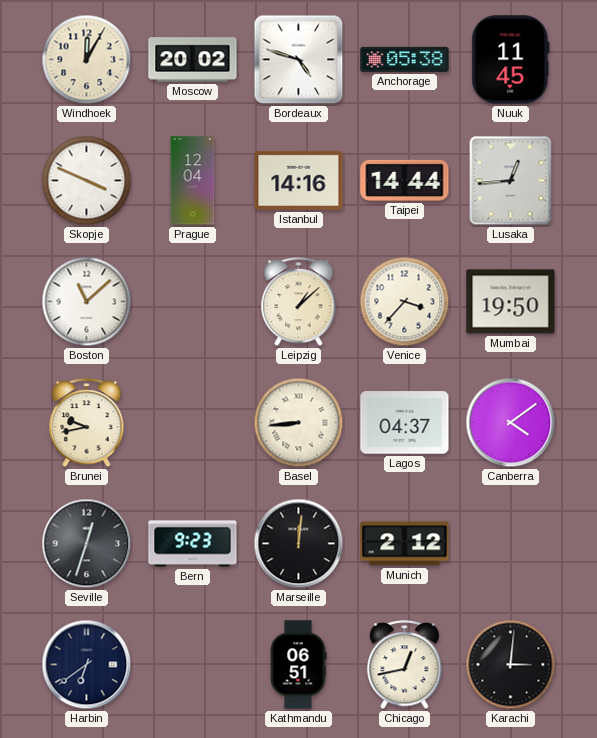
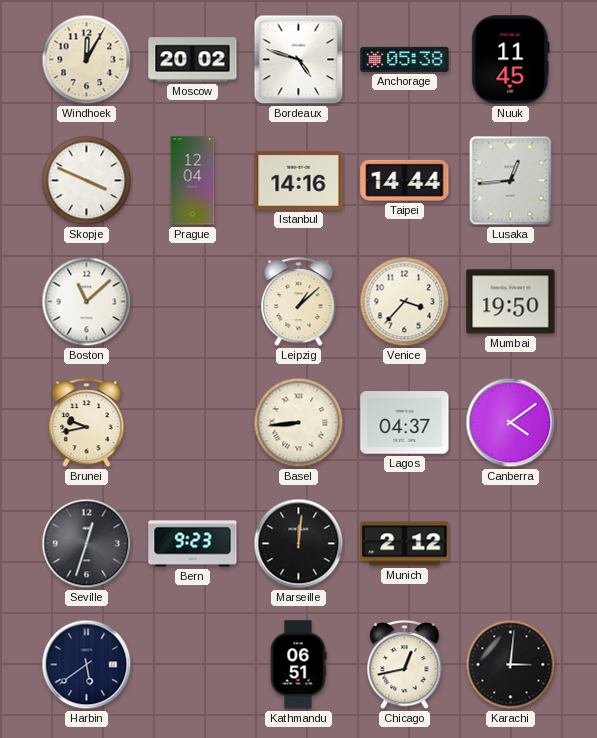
Harbin: 6:39 -> 5:39
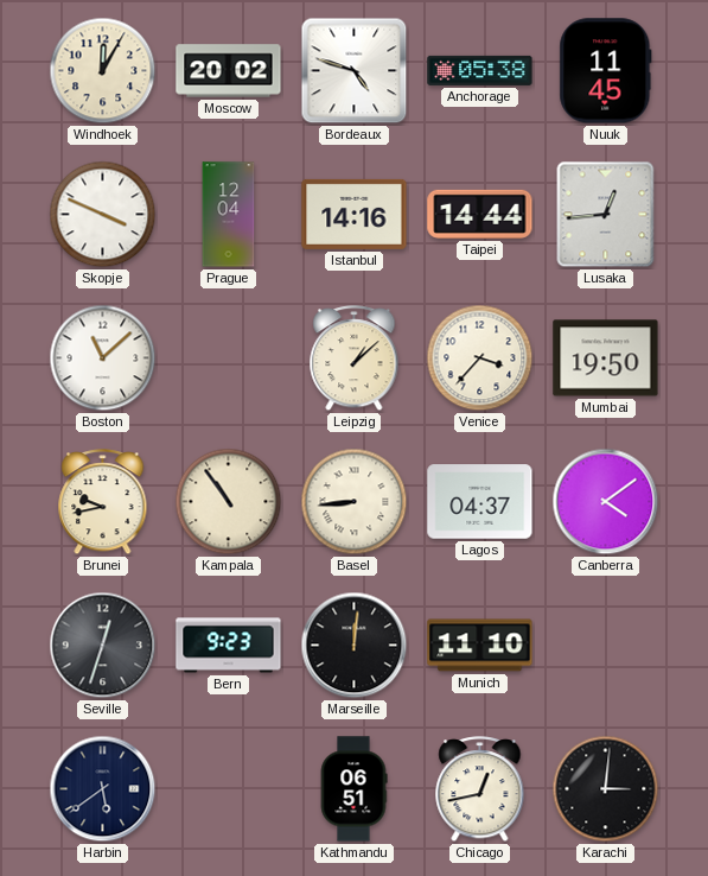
Kampala: none -> 10:54
Munich: 2:12 -> 11:10
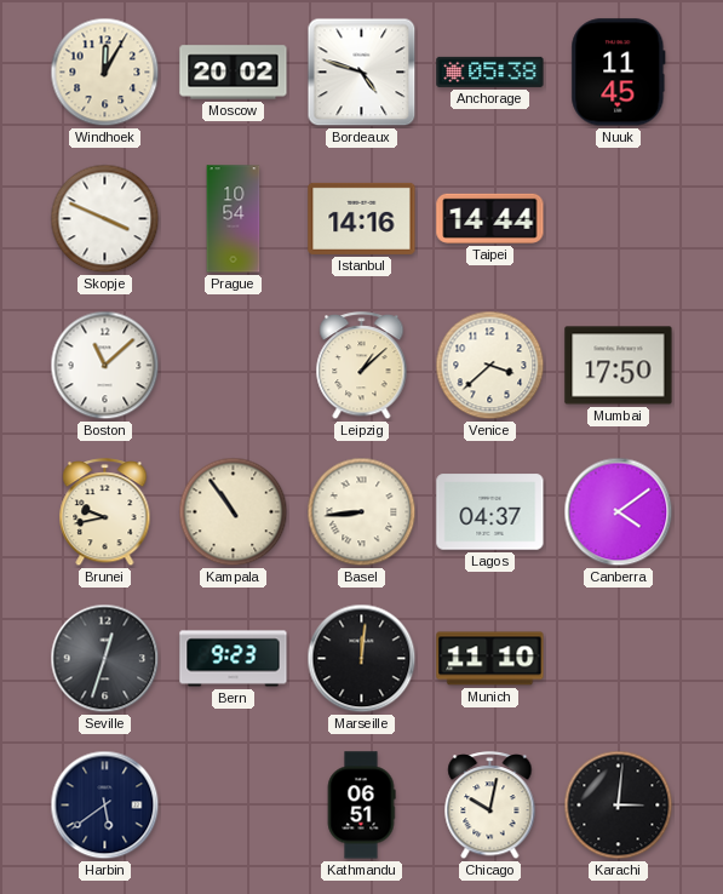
Prague: 12:04 -> 10:54
Lusaka: 12:44 -> none
Venice: 3:37 -> 3:38
Mumbai: 19:50 -> 17:50
Chicago: 12:43 -> 10:02
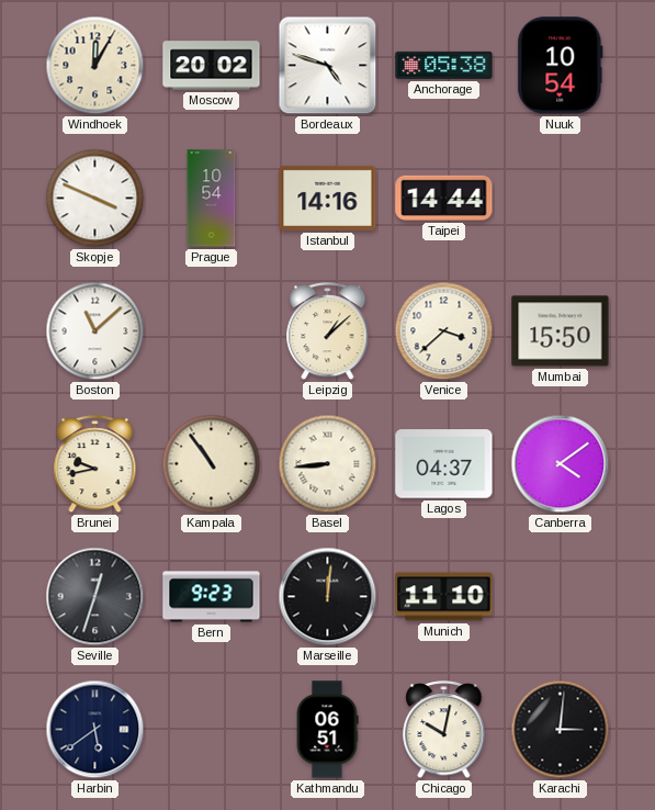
Nuuk: 11:45 -> 10:54
Mumbai: 17:50 -> 15:50
